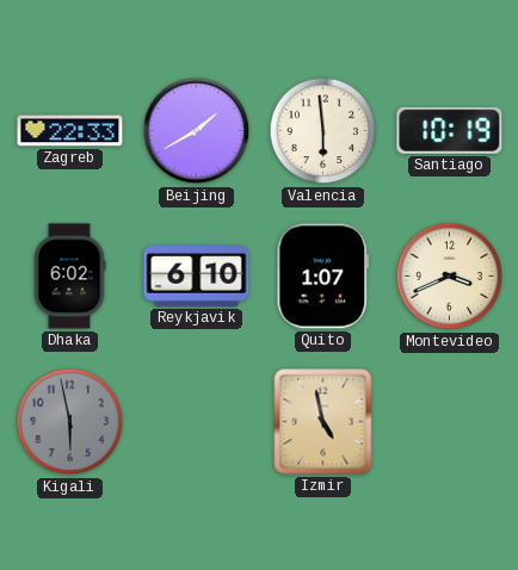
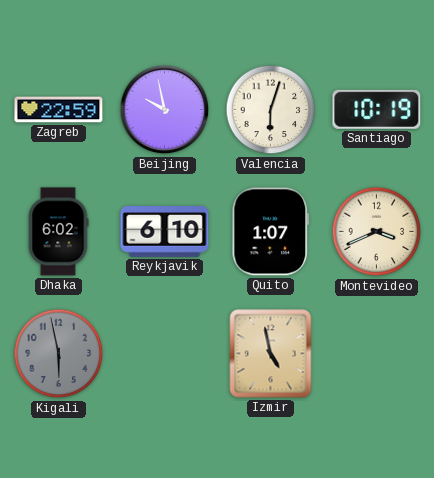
Zagreb: 22:33 -> 22:59
Beijing: 1:40 -> 9:58
Valencia: 5:59 -> 6:03
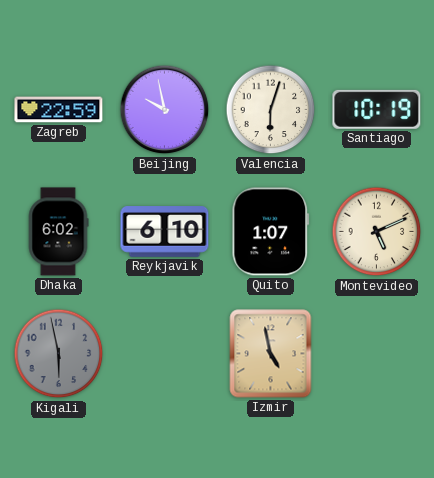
Montevideo: 3:41 -> 5:11
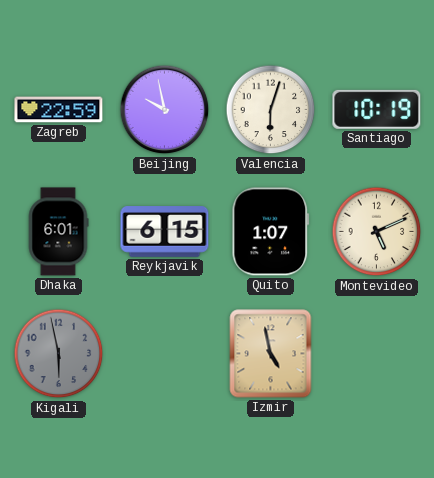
Dhaka: 6:02 -> 6:01
Reykjavik: 6:10 -> 6:15
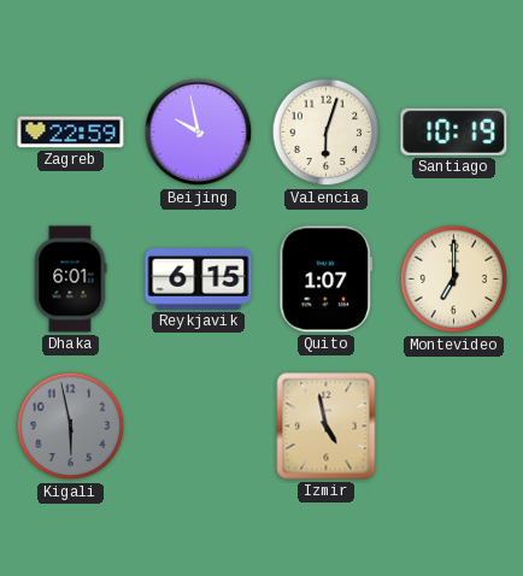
Montevideo: 5:11 -> 7:00
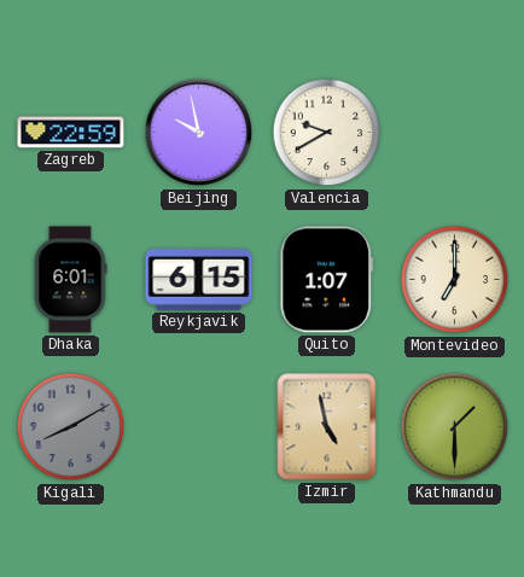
Valencia: 6:03 -> 9:40
Santiago: 10:19 -> none
Kigali: 5:58 -> 8:10
Kathmandu: none -> 1:30
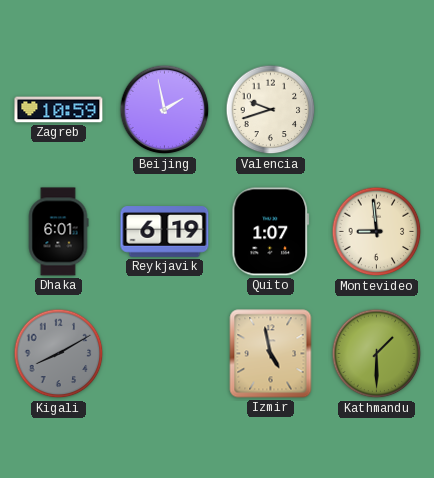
Zagreb: 22:59 -> 10:59
Beijing: 9:58 -> 1:58
Valencia: 9:40 -> 9:42
Reykjavik: 6:15 -> 6:19
Montevideo: 7:00 -> 8:59
